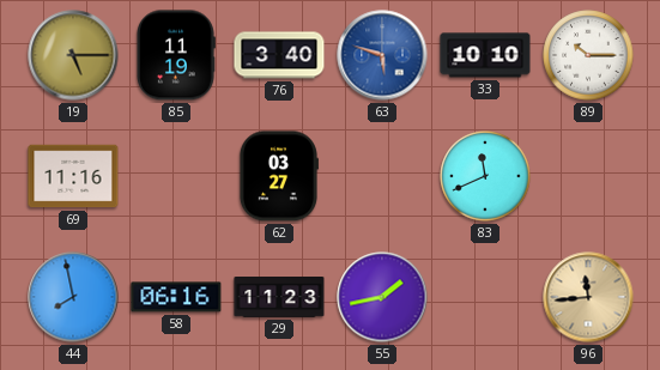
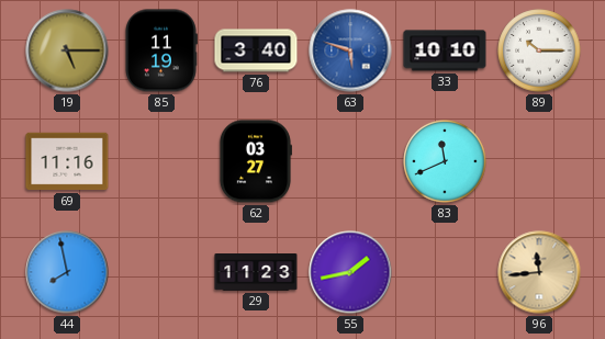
58: 06:16 -> none
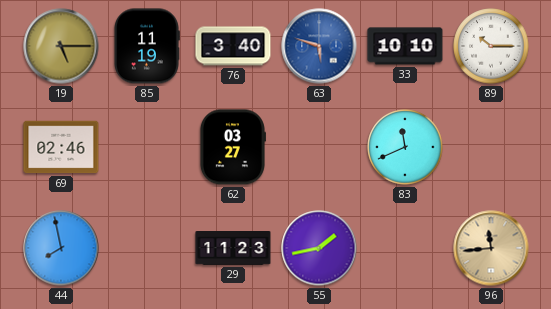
69: 11:16 -> 02:46
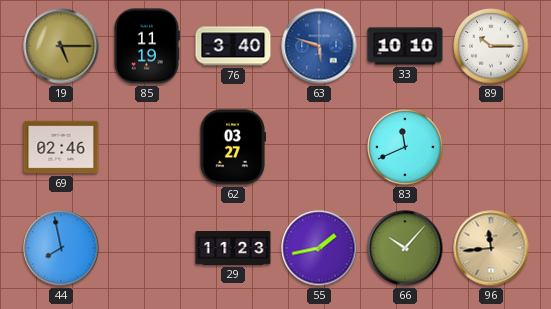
66: none -> 10:07
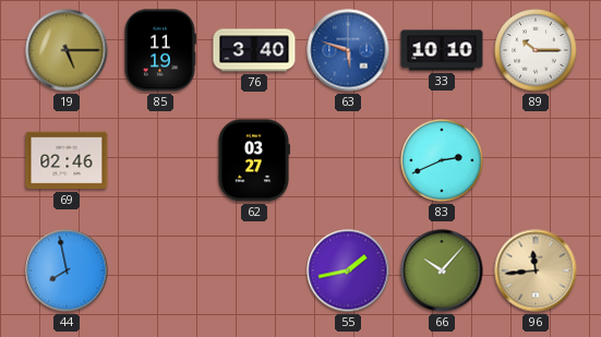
83: 11:41 -> 2:41
29: 11:23 -> none
